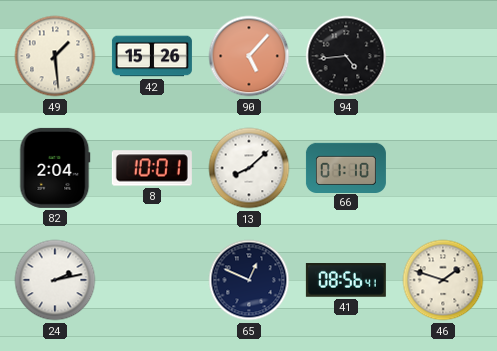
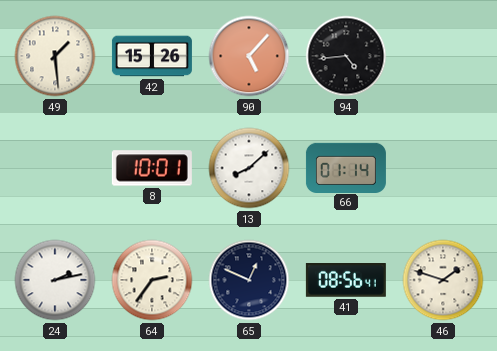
82: 2:04 -> none
66: 01:10 -> 01:14
64: none -> 2:36
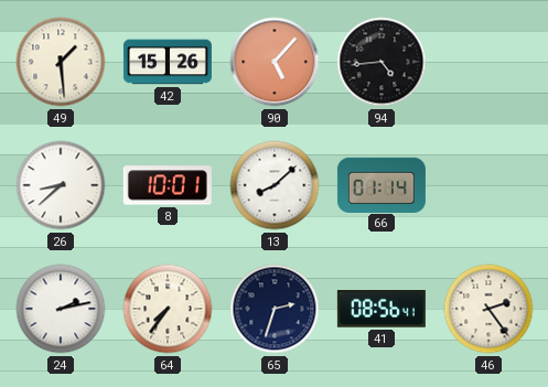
26: none -> 8:38
64: 2:36 -> 7:36
65: 12:49 -> 2:33
46: 1:48 -> 2:24
